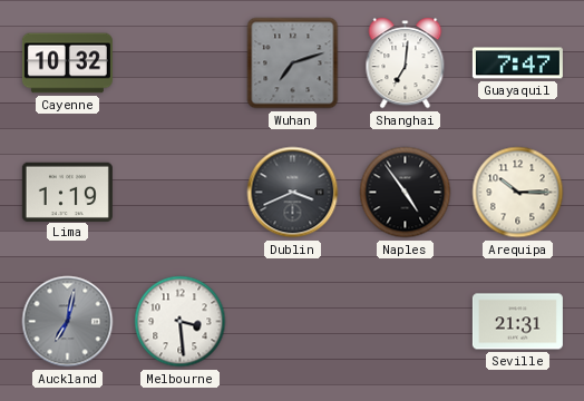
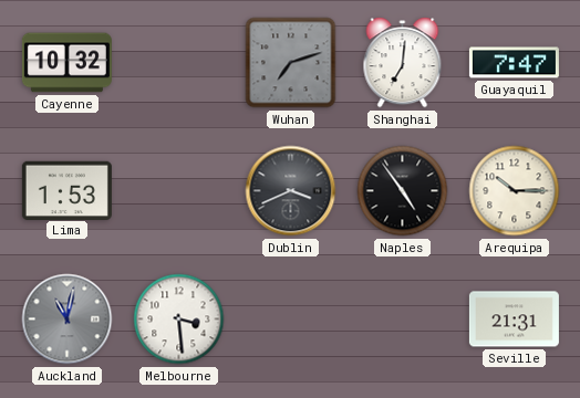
Lima: 1:19 -> 1:53
Auckland: 7:02 -> 11:02
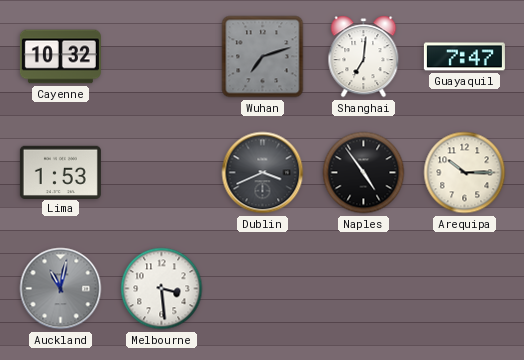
Seville: 21:31 -> none
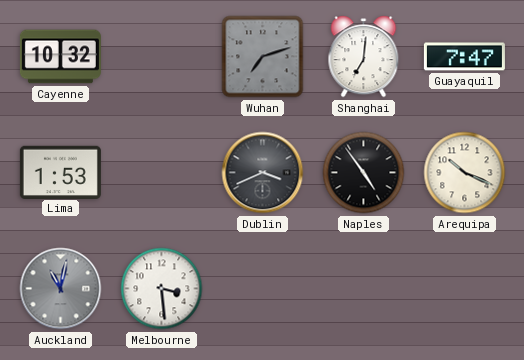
Arequipa: 10:15 -> 10:19
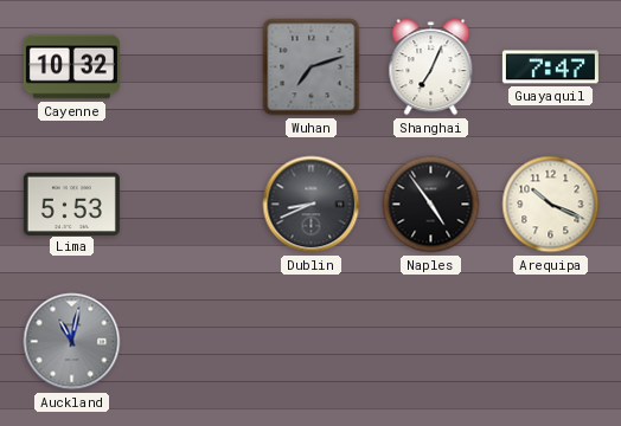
Shanghai: 7:01 -> 7:04
Lima: 1:53 -> 5:53
Dublin: 3:41 -> 8:41
Melbourne: 3:29 -> none
